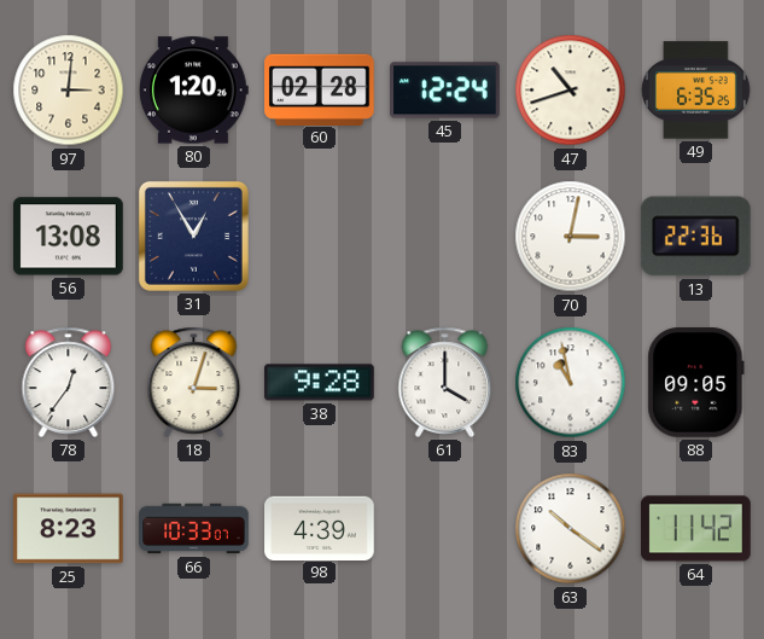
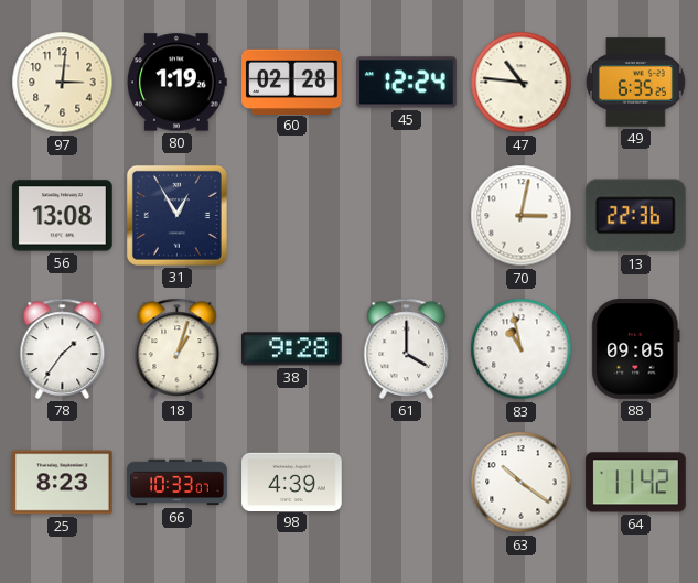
80: 1:20 -> 1:19
47: 10:42 -> 10:46
78: 12:36 -> 1:36
18: 3:03 -> 1:03
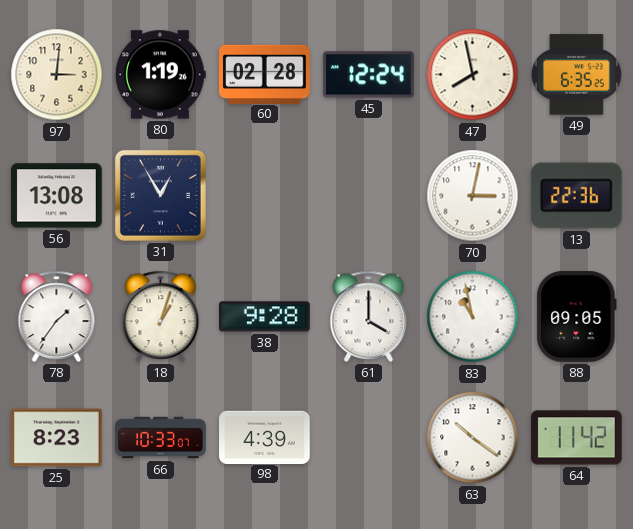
47: 10:46 -> 7:58
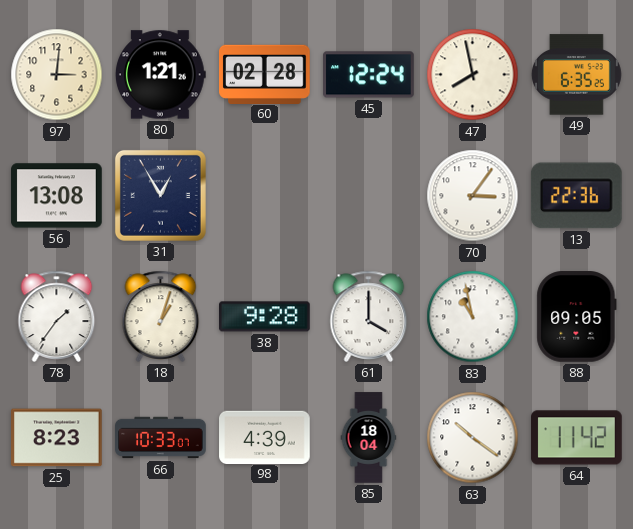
80: 1:19 -> 1:21
70: 3:02 -> 3:06
85: none -> 18:04
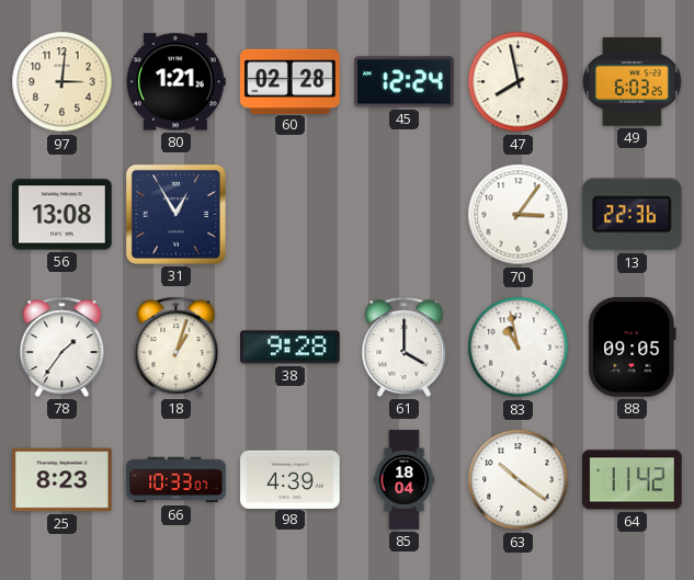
49: 6:35 -> 6:03
